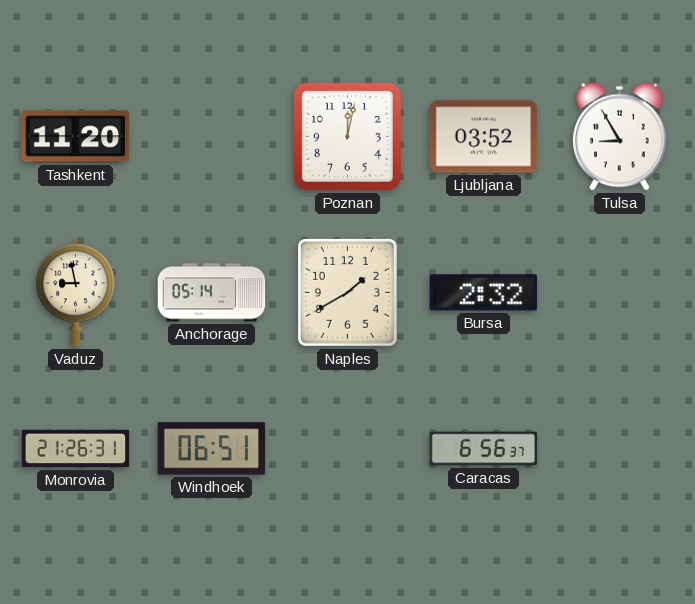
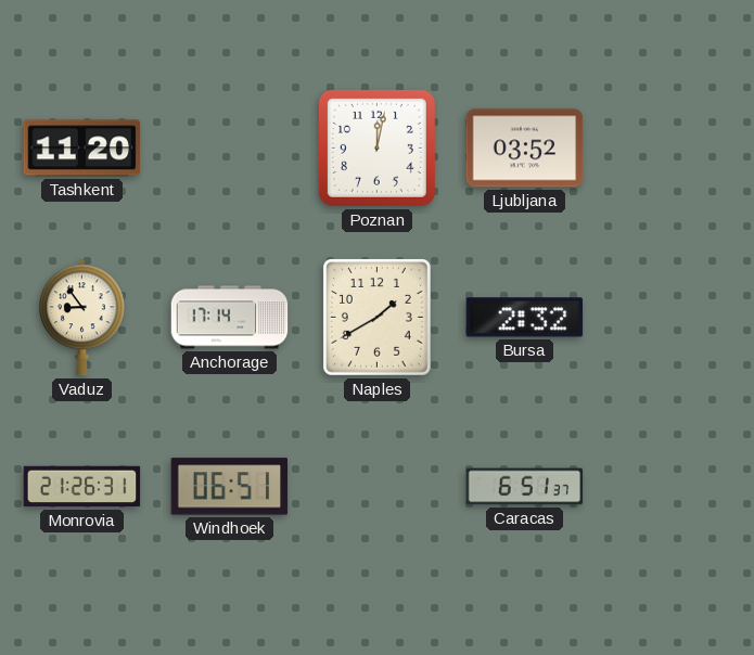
Tulsa: 8:55 -> none
Vaduz: 8:58 -> 8:54
Anchorage: 05:14 -> 17:14
Caracas: 6:56 -> 6:51
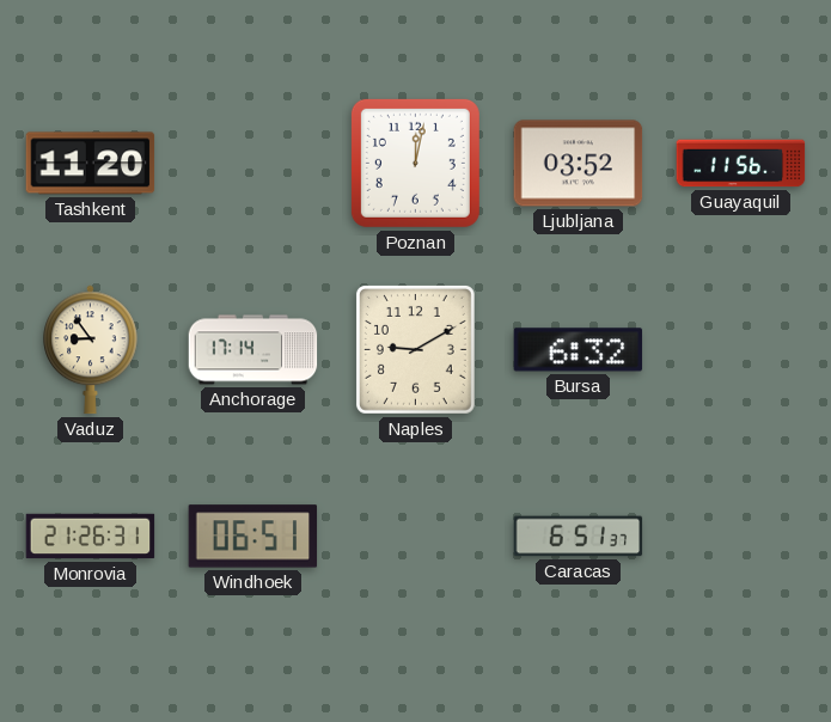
Guayaquil: none -> 11:56
Naples: 1:40 -> 9:10
Bursa: 2:32 -> 6:32
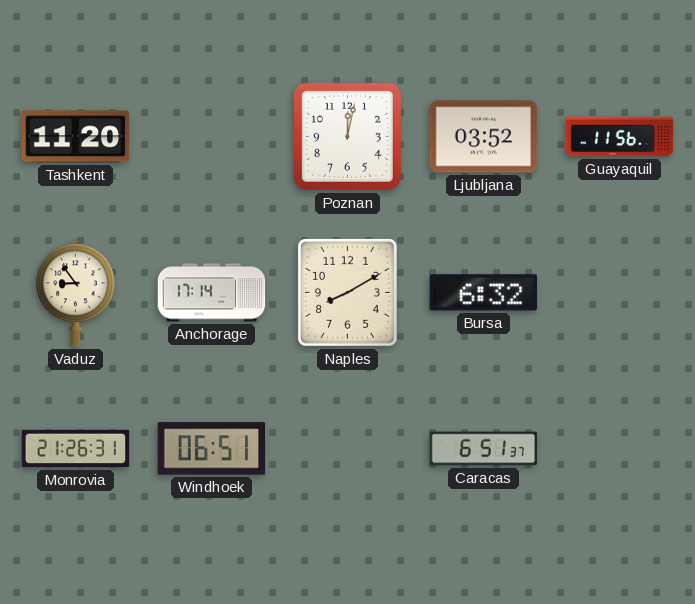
Naples: 9:10 -> 8:10
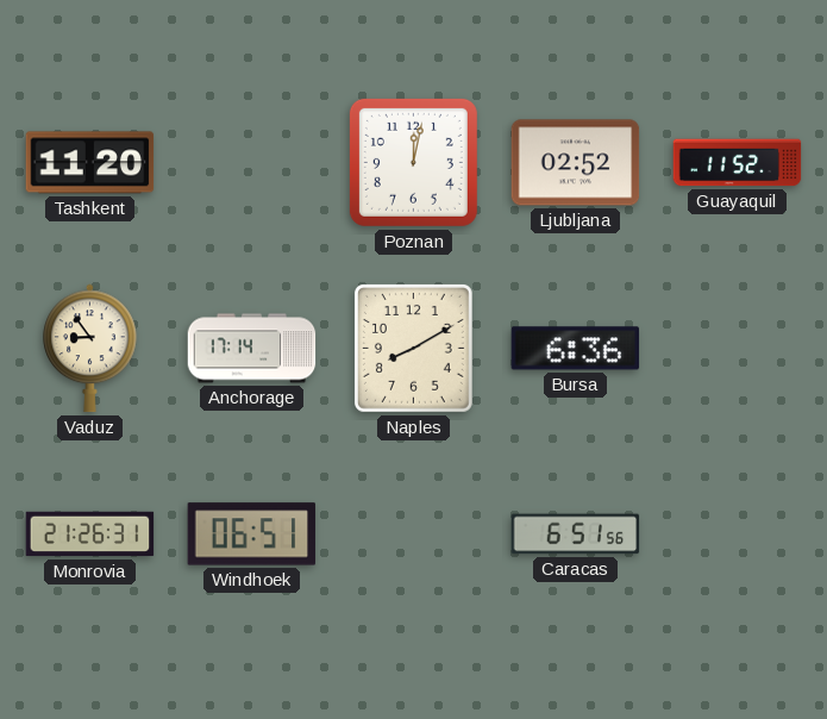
Ljubljana: 03:52 -> 02:52
Guayaquil: 11:56 -> 11:52
Bursa: 6:32 -> 6:36
Caracas: 6:51:37 -> 6:51:56
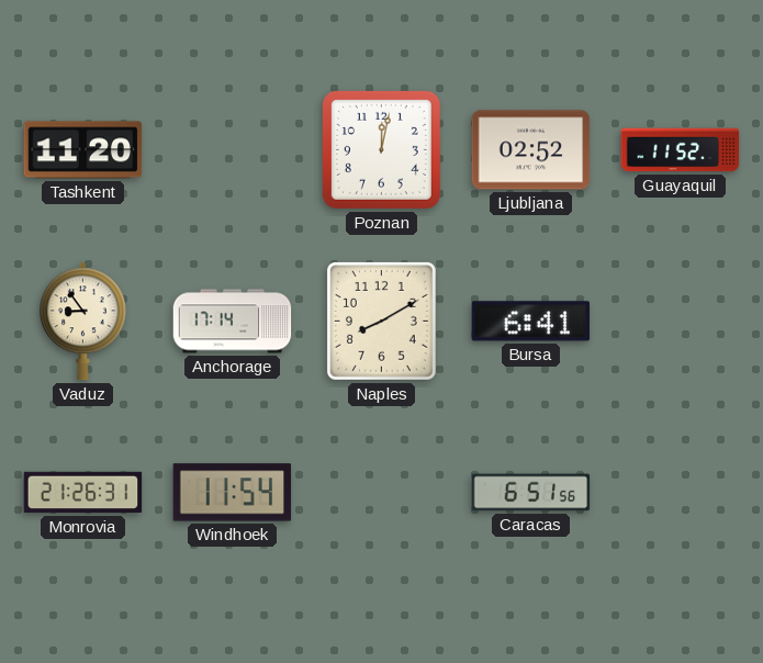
Bursa: 6:36 -> 6:41
Windhoek: 06:51 -> 11:54
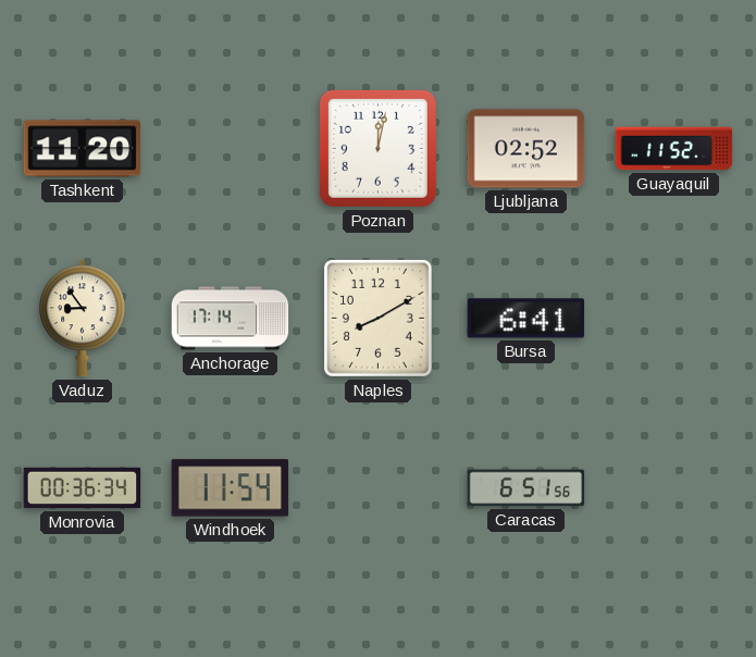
Monrovia: 21:26 -> 00:36
